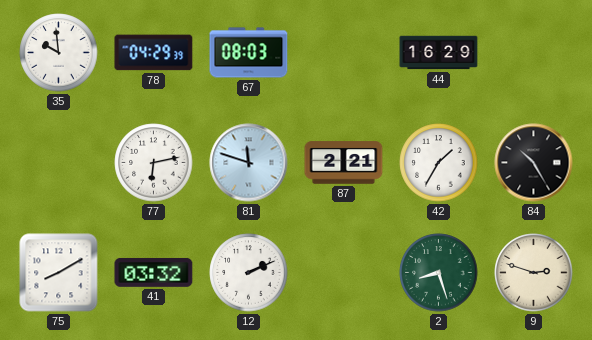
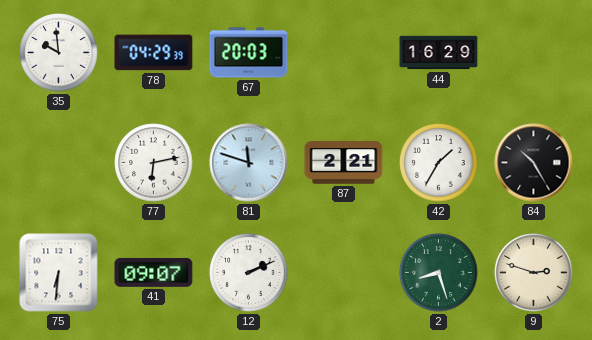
67: 08:03 -> 20:03
75: 8:10 -> 6:31
41: 03:32 -> 09:07
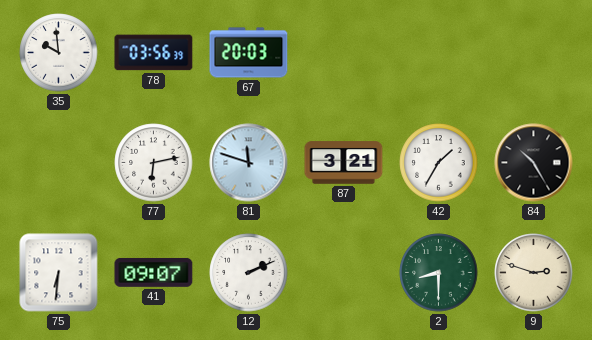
78: 04:29 -> 03:56
44: 16:29 -> none
87: 2:21 -> 3:21
2: 8:27 -> 8:30
